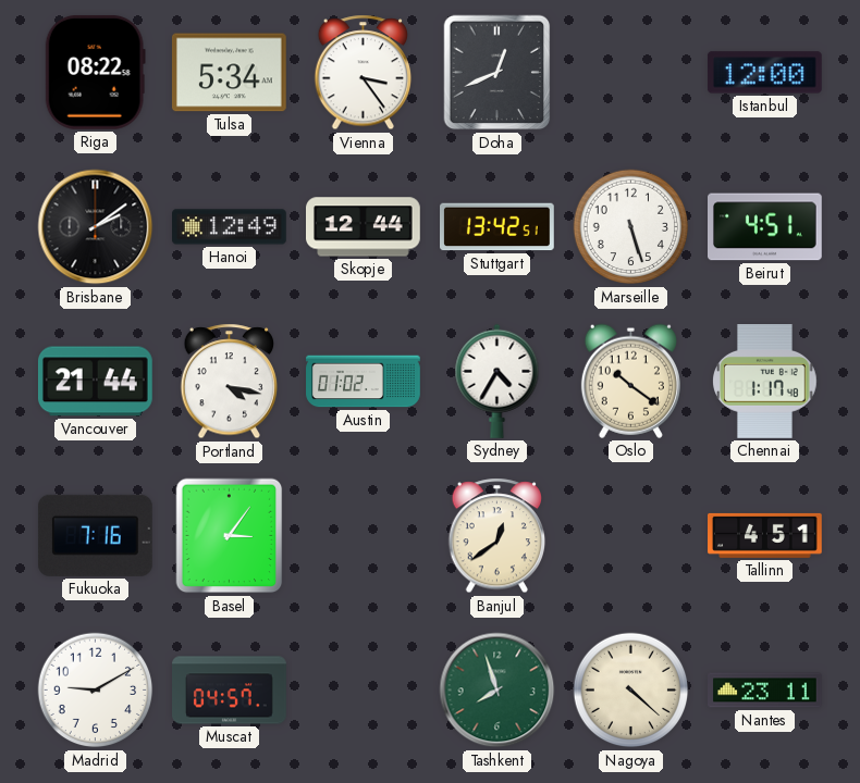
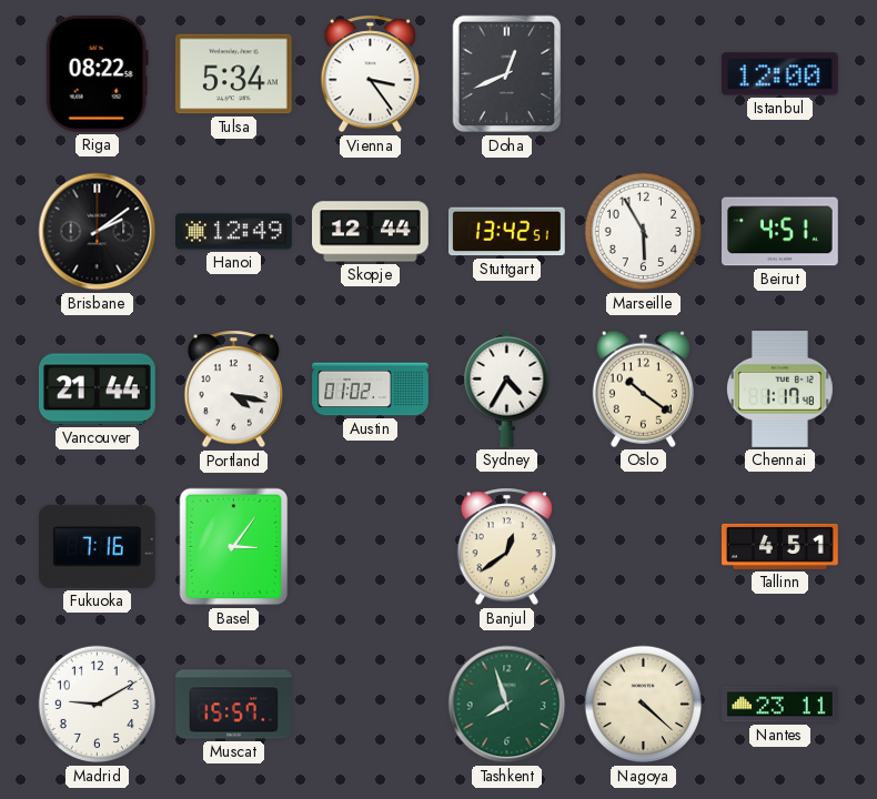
Marseille: 5:27 -> 5:55
Muscat: 04:57 -> 15:57
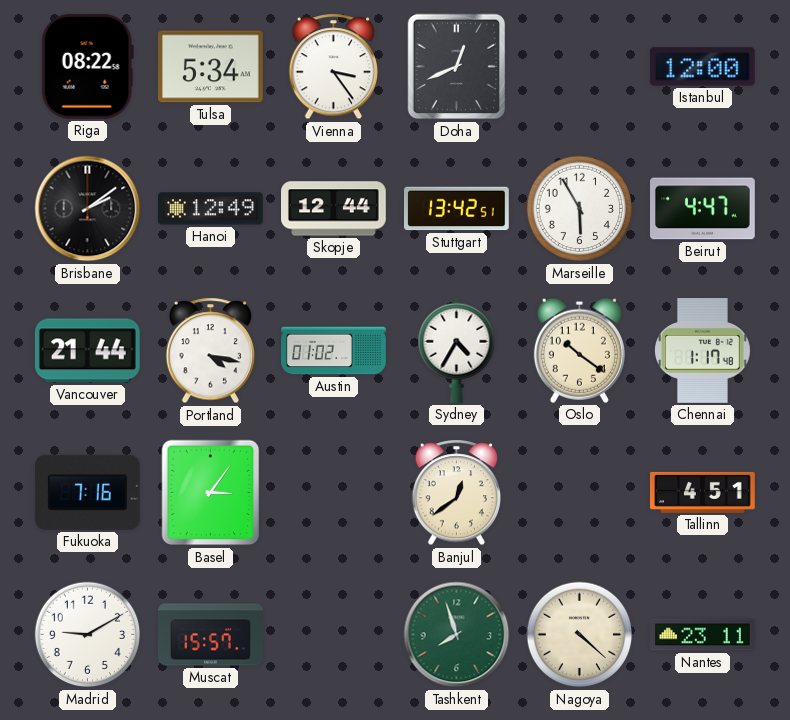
Beirut: 4:51 -> 4:47
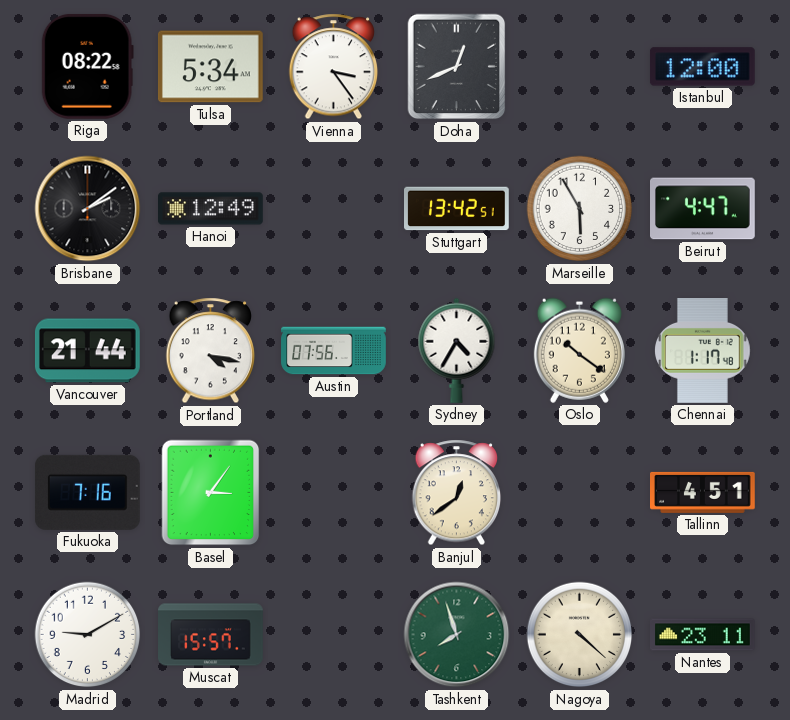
Skopje: 12:44 -> none
Austin: 01:02 -> 07:56
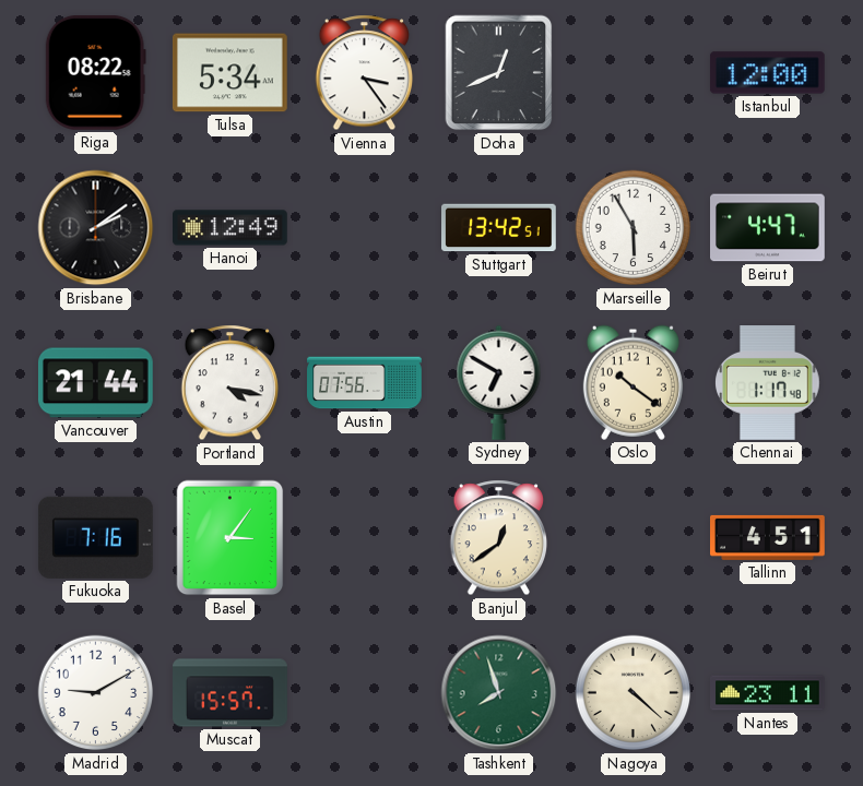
Sydney: 4:35 -> 6:50
